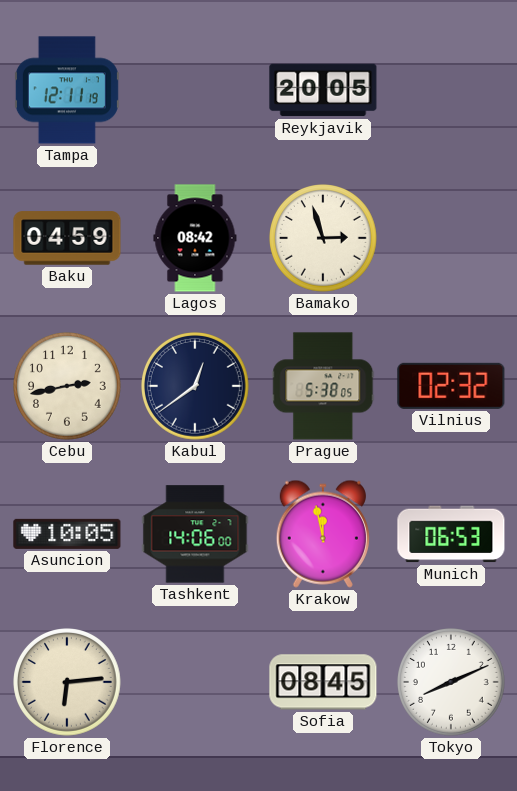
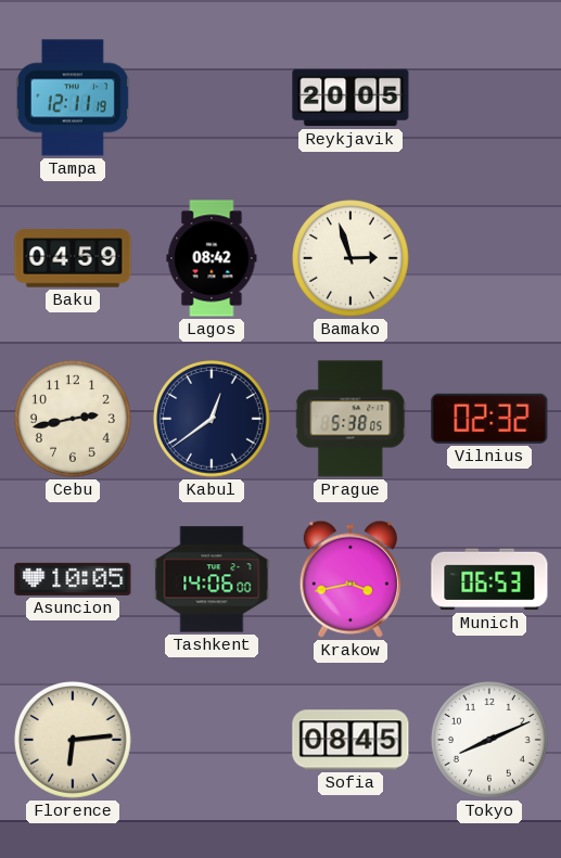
Krakow: 11:58 -> 3:43
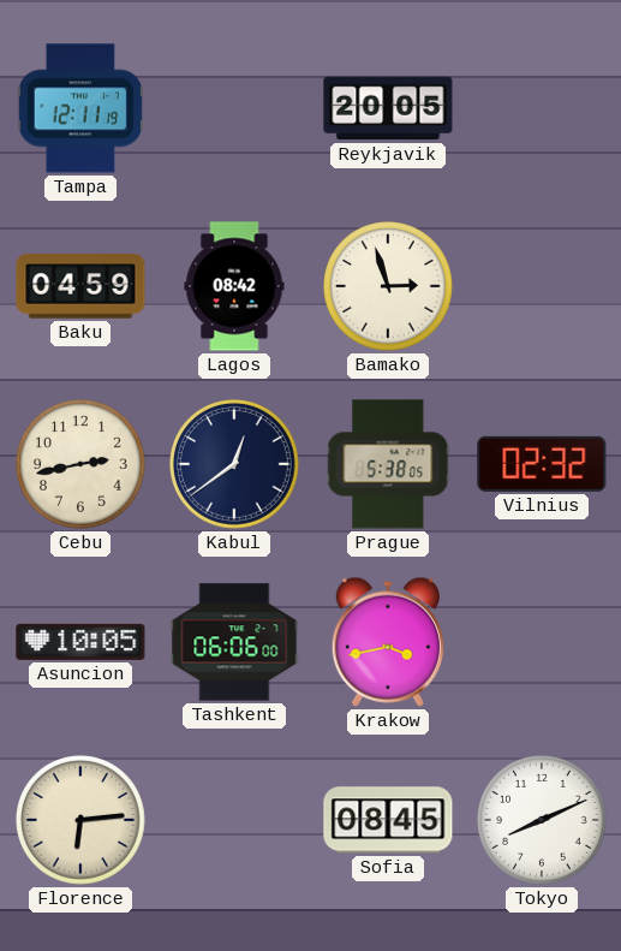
Tashkent: 14:06 -> 06:06
Munich: 06:53 -> none
